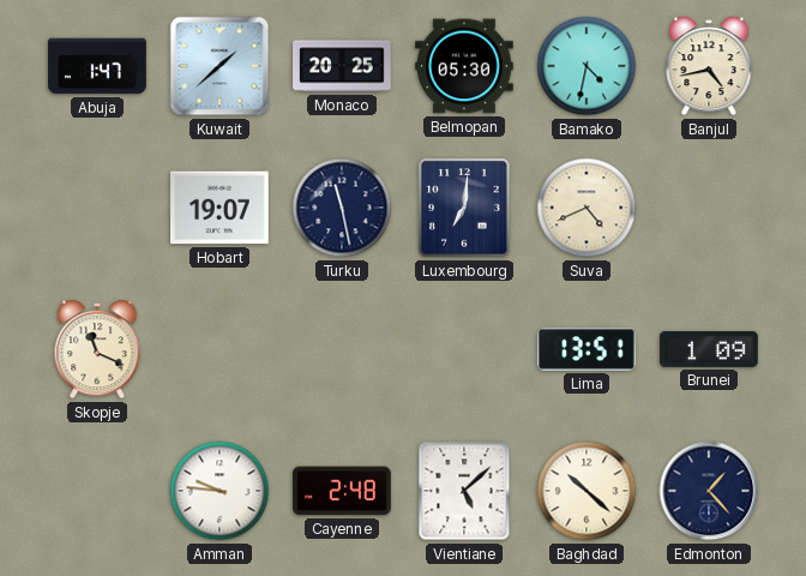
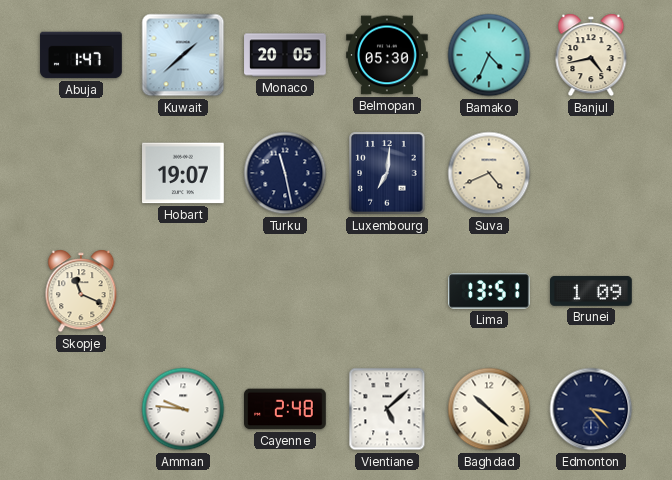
Monaco: 20:25 -> 20:05
Bamako: 4:32 -> 4:34
Edmonton: 1:23 -> 3:23
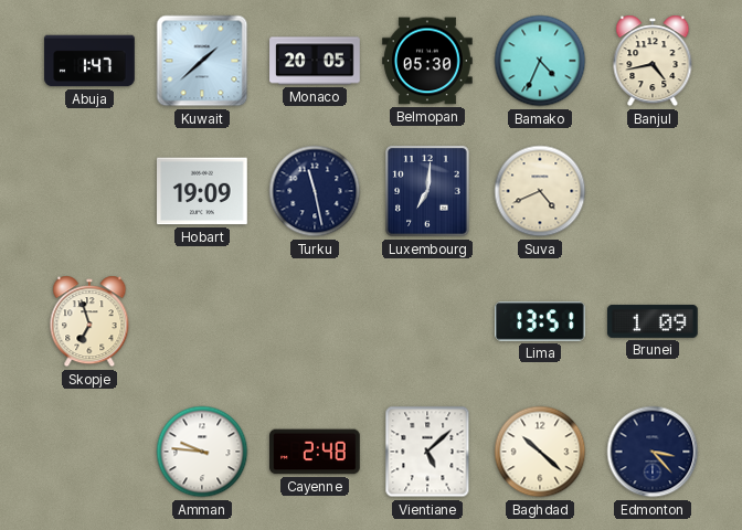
Hobart: 19:07 -> 19:09
Skopje: 11:19 -> 6:57
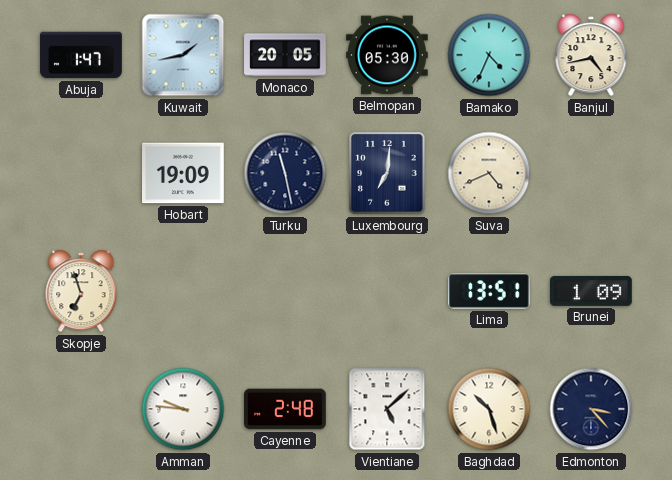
Kuwait: 1:38 -> 1:43
Baghdad: 10:22 -> 10:27
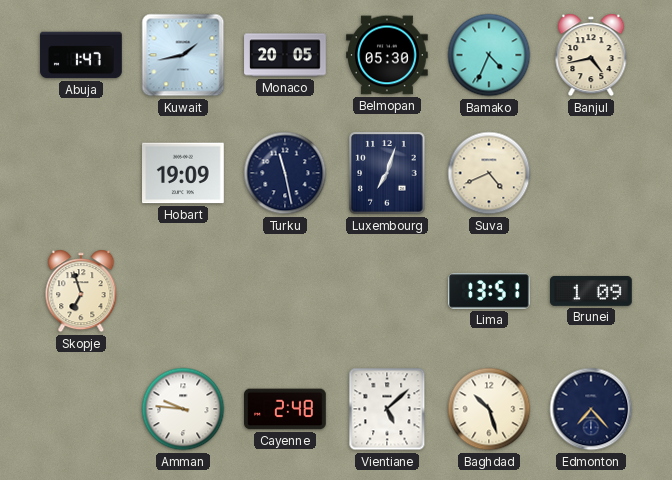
Luxembourg: 7:01 -> 7:03
Edmonton: 3:23 -> 7:23
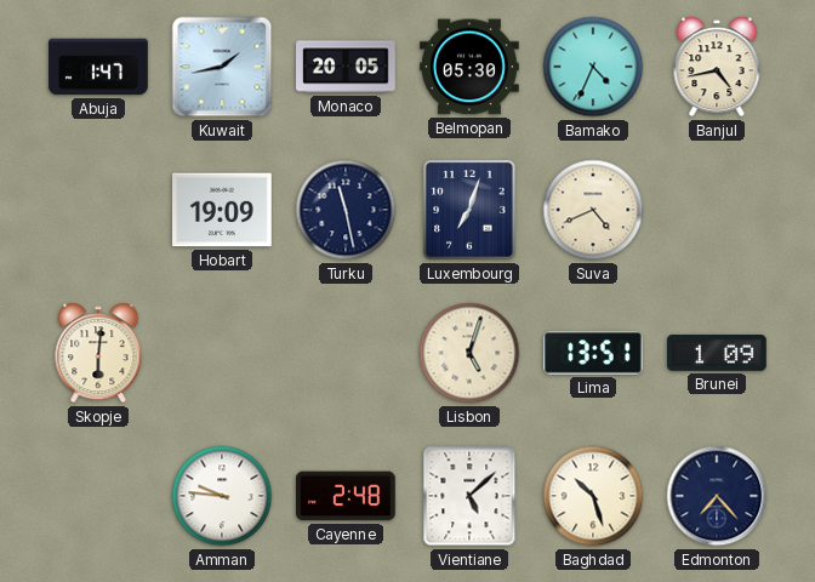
Skopje: 6:57 -> 6:01
Lisbon: none -> 5:03
